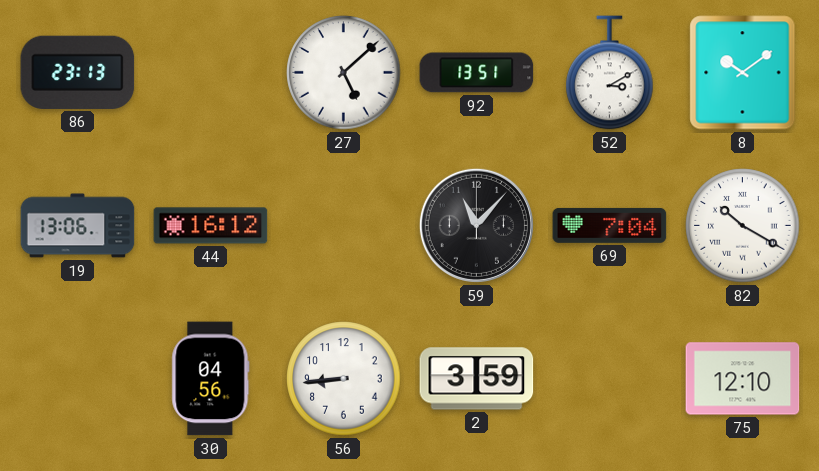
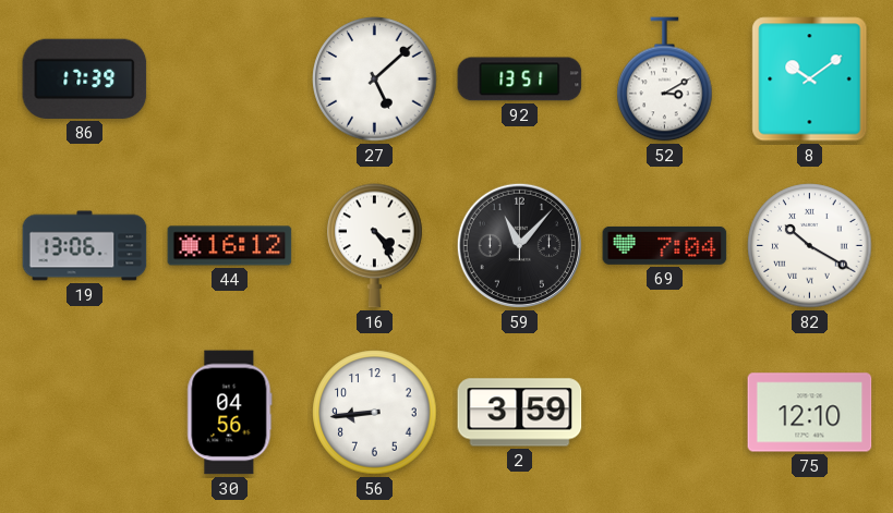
86: 23:13 -> 17:39
16: none -> 4:24
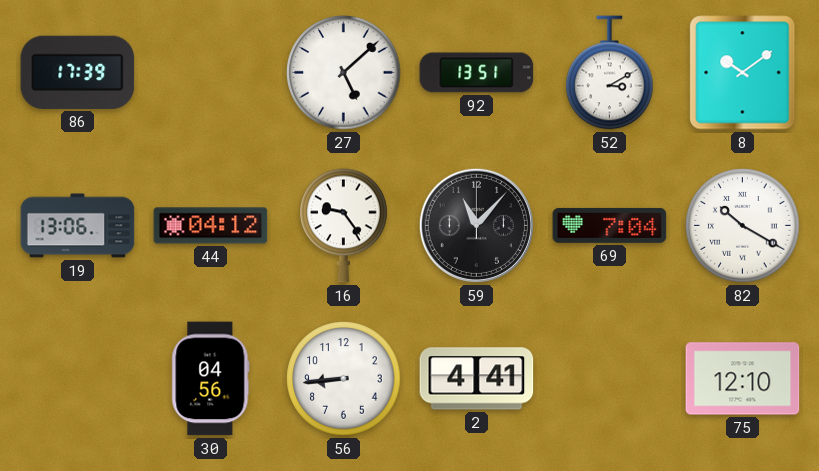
44: 16:12 -> 04:12
16: 4:24 -> 9:24
2: 3:59 -> 4:41
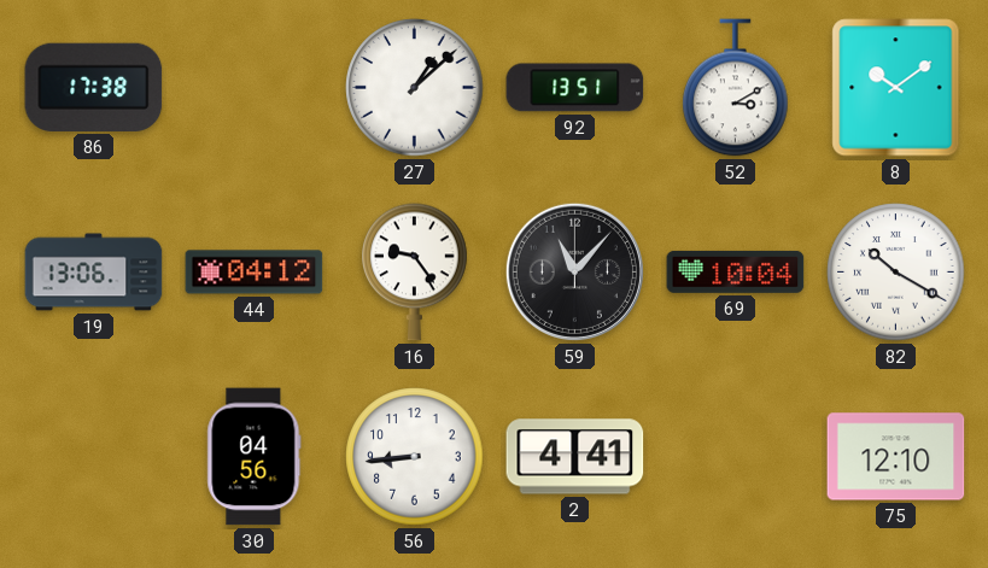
86: 17:39 -> 17:38
27: 5:08 -> 1:08
69: 7:04 -> 10:04
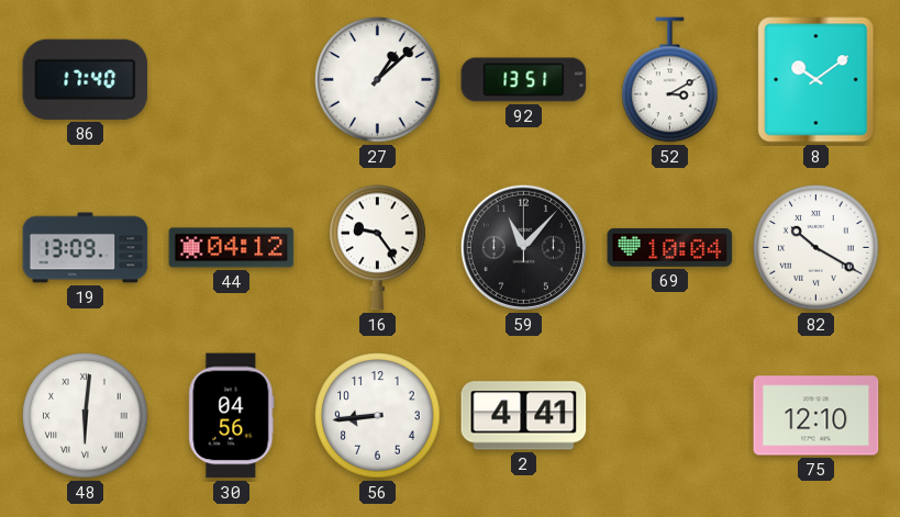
86: 17:38 -> 17:40
19: 13:06 -> 13:09
48: none -> 6:01
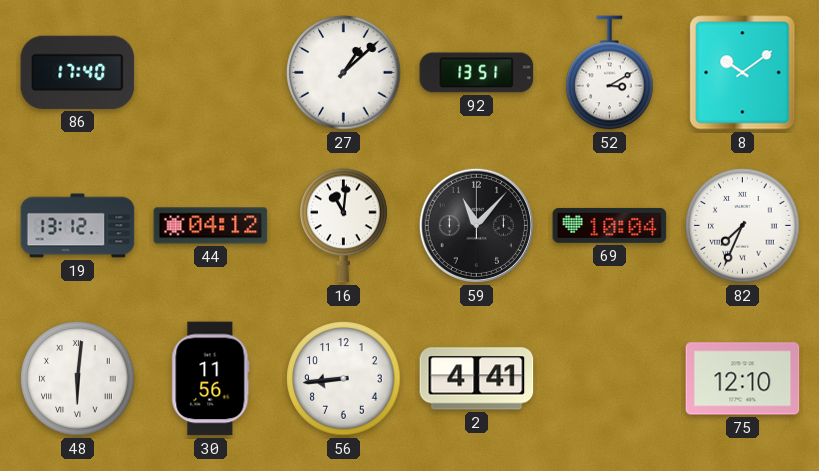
19: 13:09 -> 13:12
16: 9:24 -> 11:01
82: 10:20 -> 7:34
30: 04:56 -> 11:56
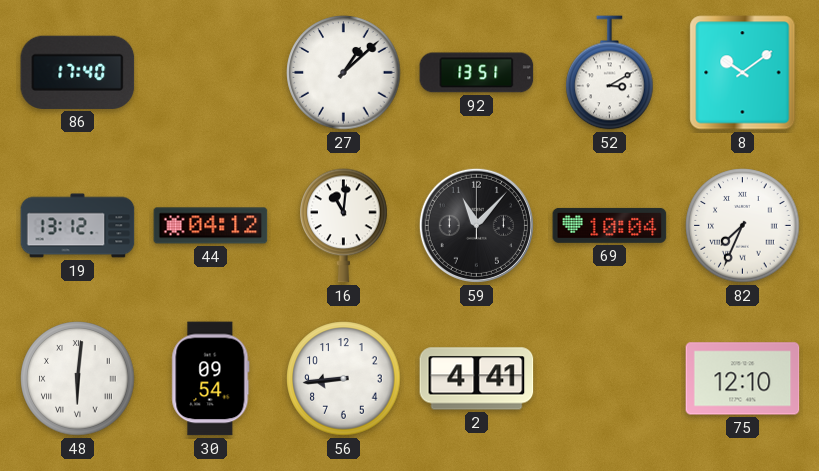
30: 11:56 -> 09:54
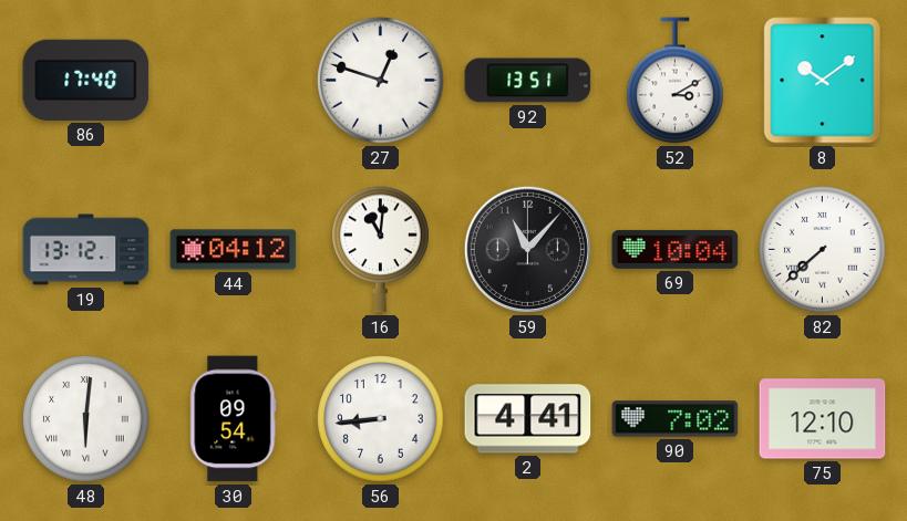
27: 1:08 -> 12:48
82: 7:34 -> 7:38
90: none -> 7:02
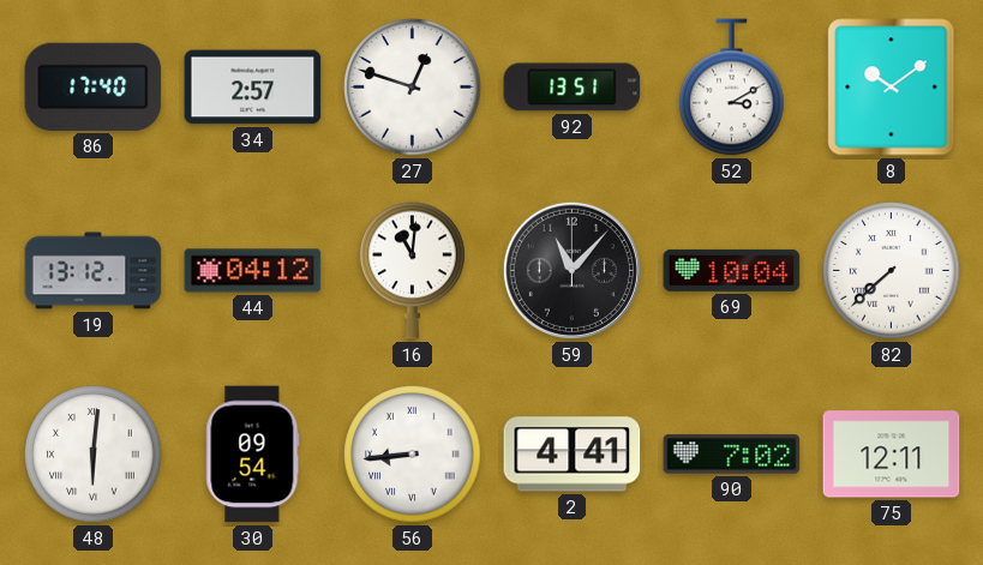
34: none -> 2:57
56 numerals: Arabic -> Roman
75: 12:10 -> 12:11
